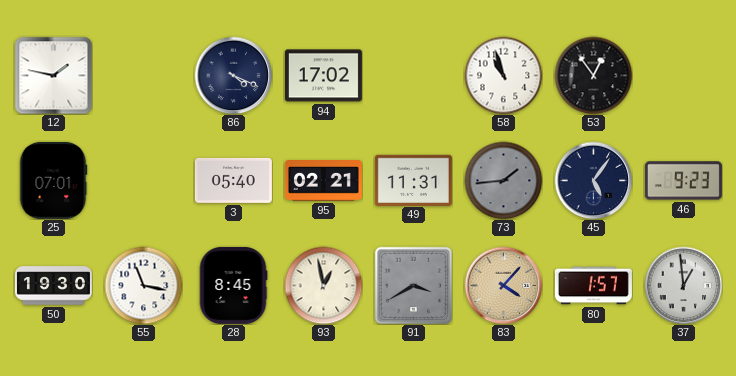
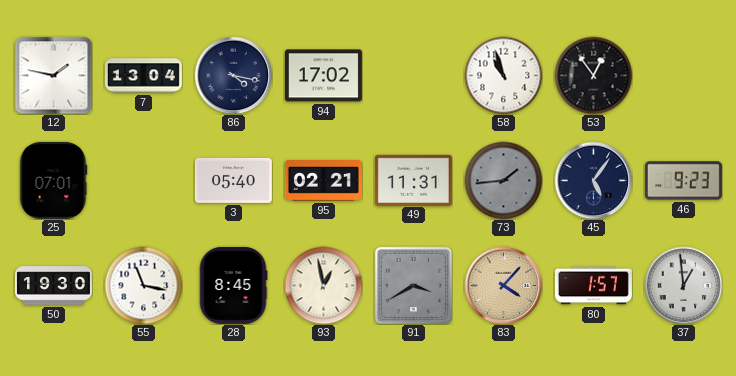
7: none -> 13:04
86: 4:19 -> 4:17
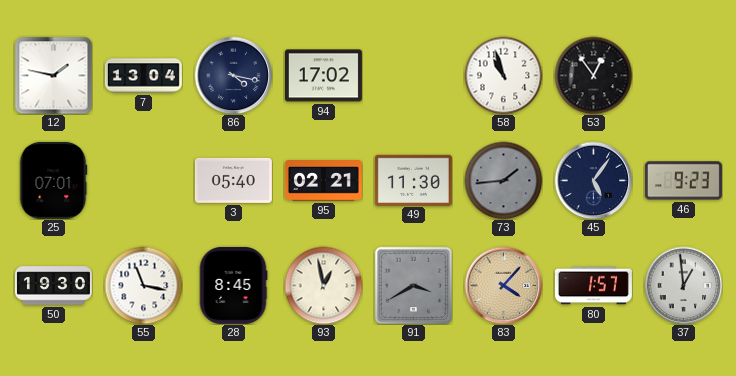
49: 11:31 -> 11:30
